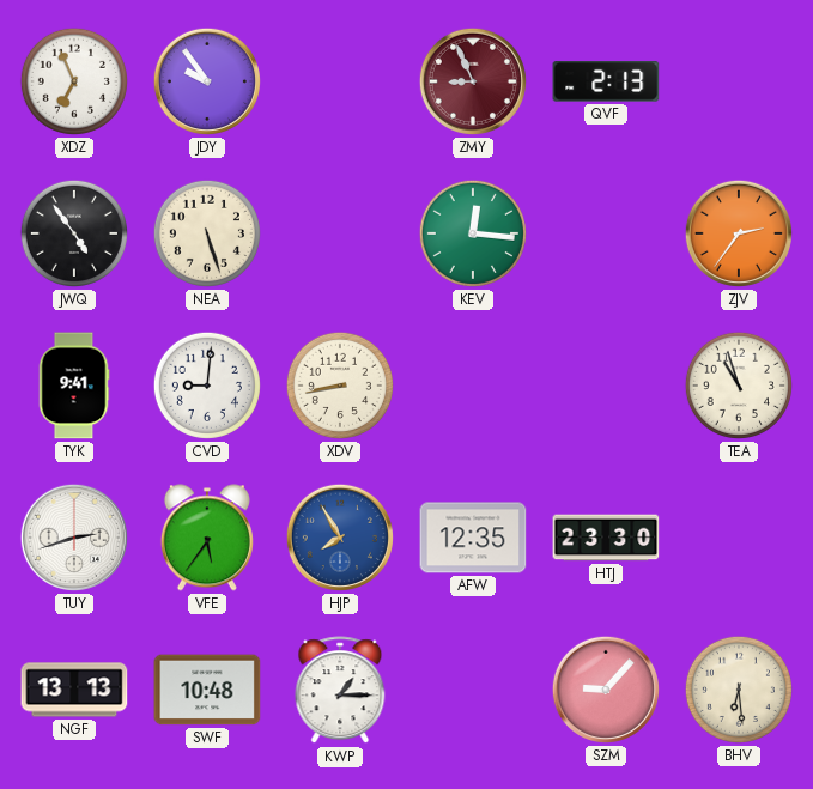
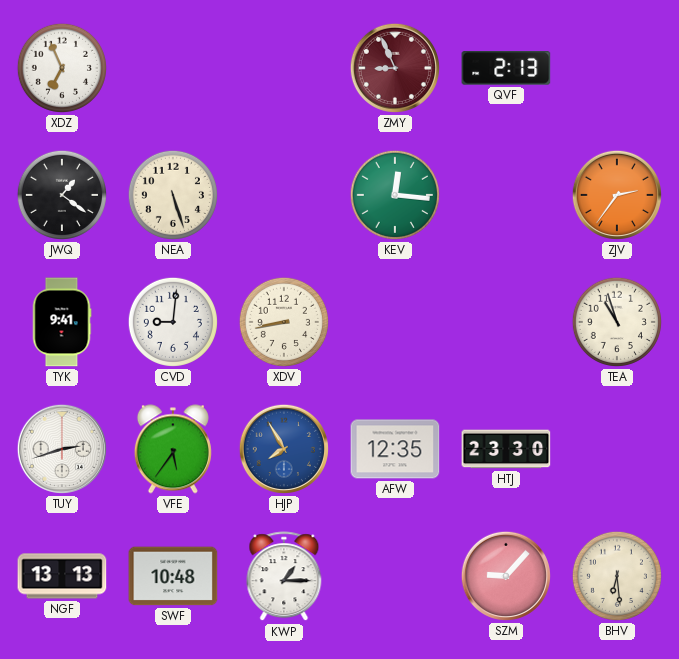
JDY: 9:54 -> none
JWQ: 4:54 -> 1:21
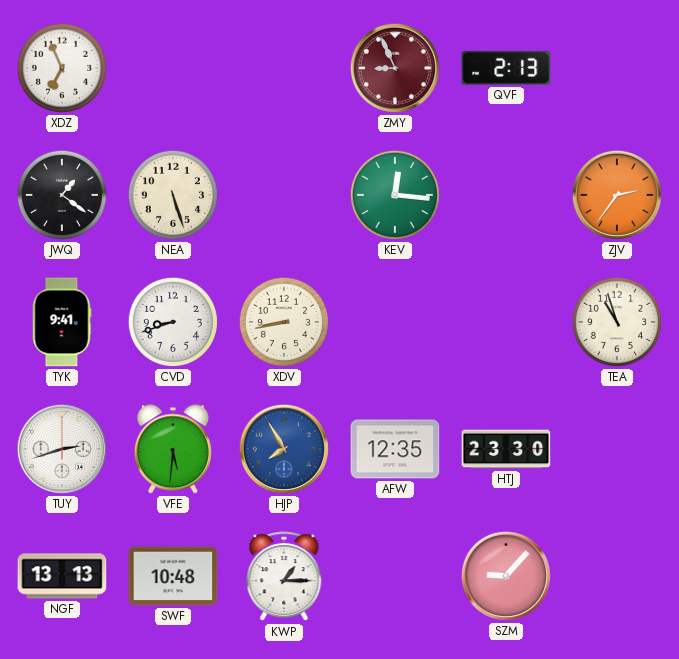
CVD: 9:01 -> 8:42
VFE: 5:36 -> 5:31
BHV: 6:29 -> none
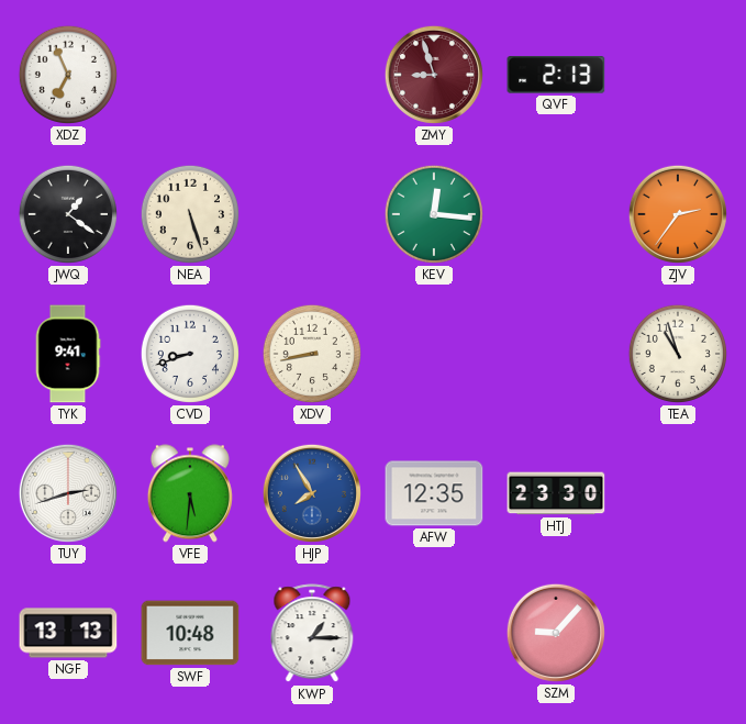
ZMY: 8:56 -> 8:57
